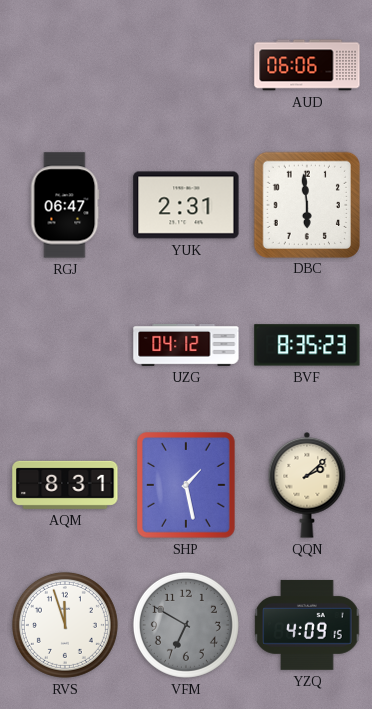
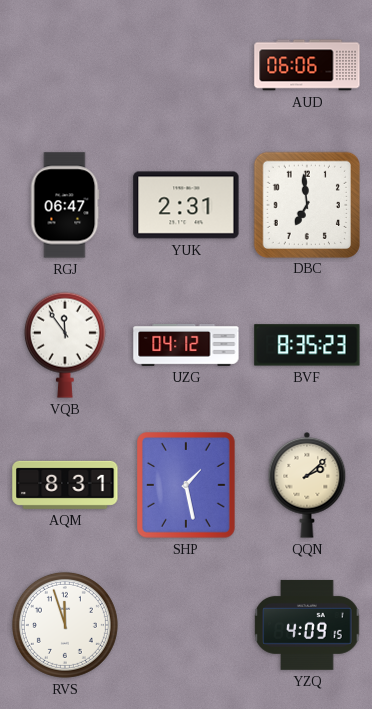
DBC: 5:59 -> 6:59
VQB: none -> 11:54
VFM: 6:50 -> none
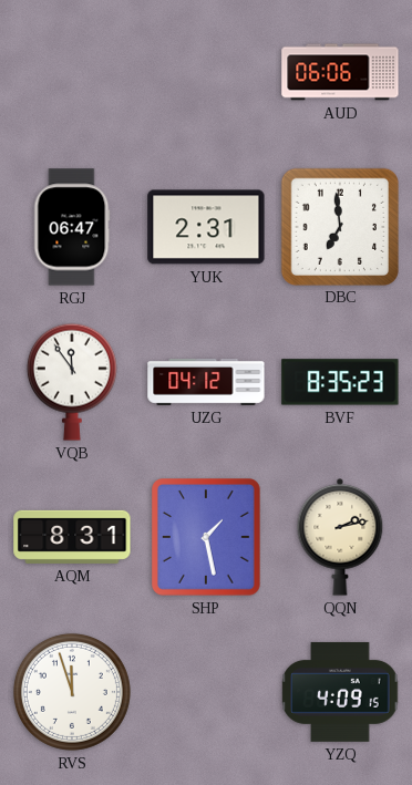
QQN: 2:08 -> 2:13
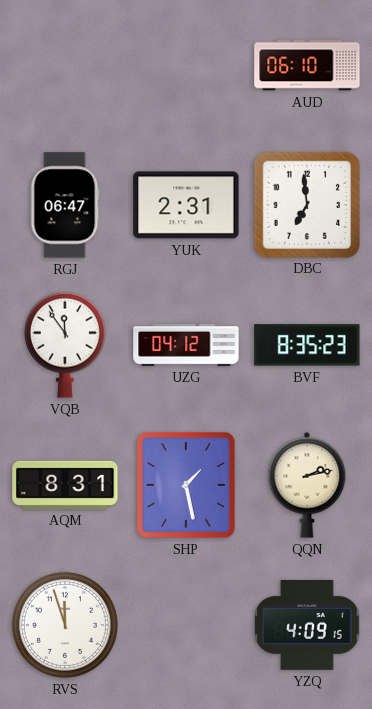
AUD: 06:06 -> 06:10
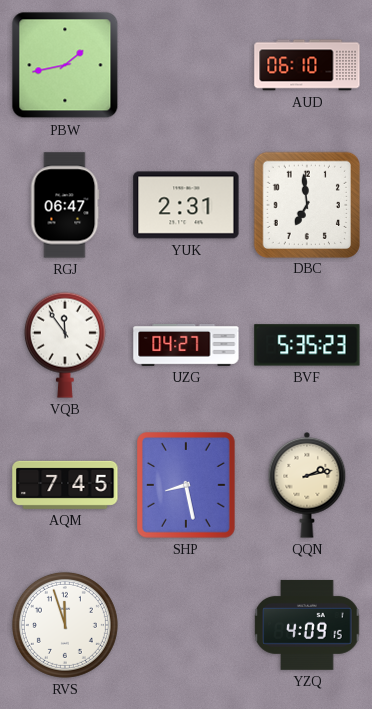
PBW: none -> 1:43
UZG: 04:12 -> 04:27
BVF: 8:35 -> 5:35
AQM: 8:31 -> 7:45
SHP: 1:28 -> 8:28
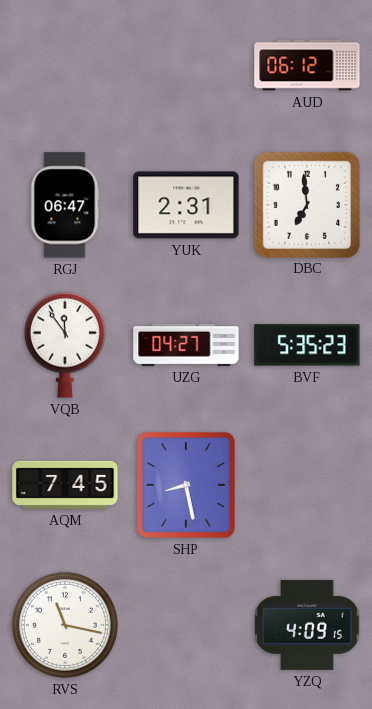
PBW: 1:43 -> none
AUD: 06:10 -> 06:12
QQN: 2:13 -> none
RVS: 11:57 -> 11:17
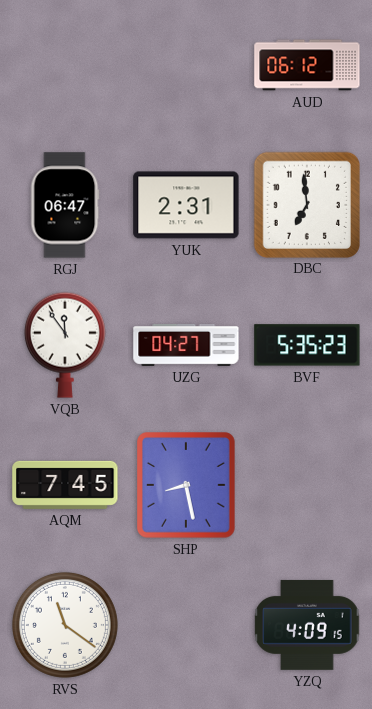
RVS: 11:17 -> 11:21
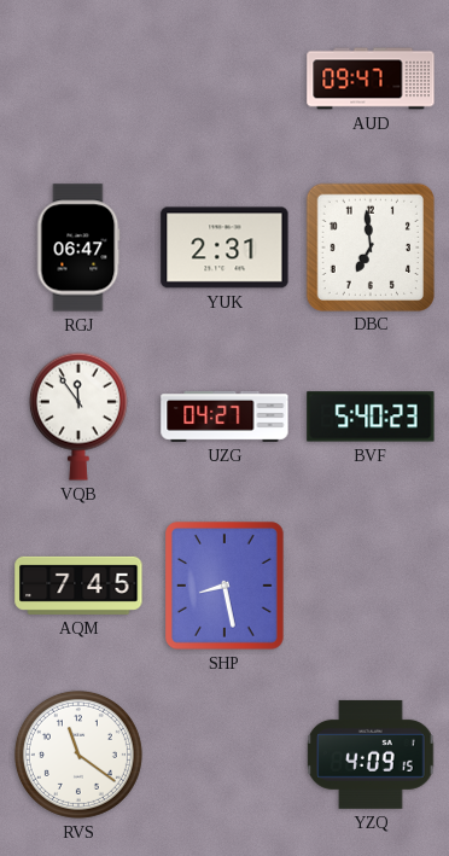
AUD: 06:12 -> 09:47
BVF: 5:35 -> 5:40
